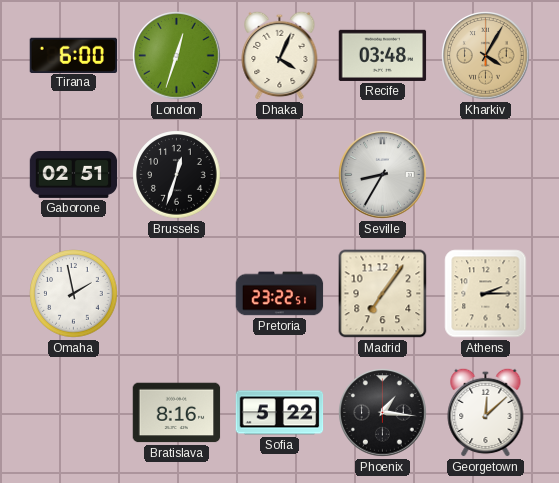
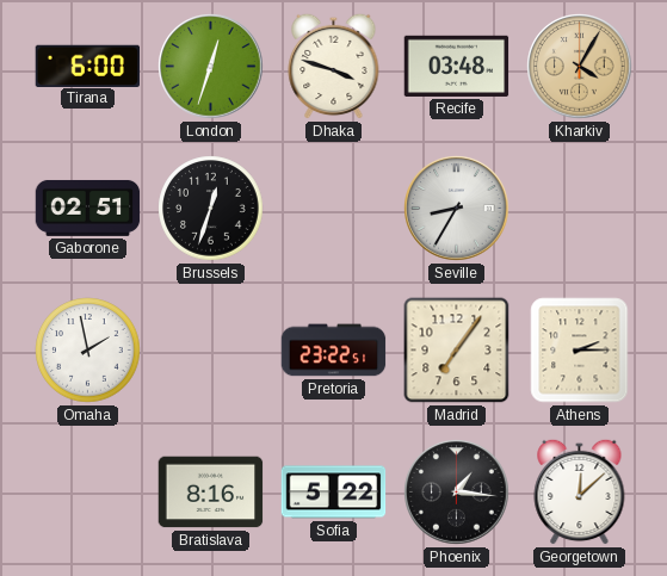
Dhaka: 4:04 -> 3:48
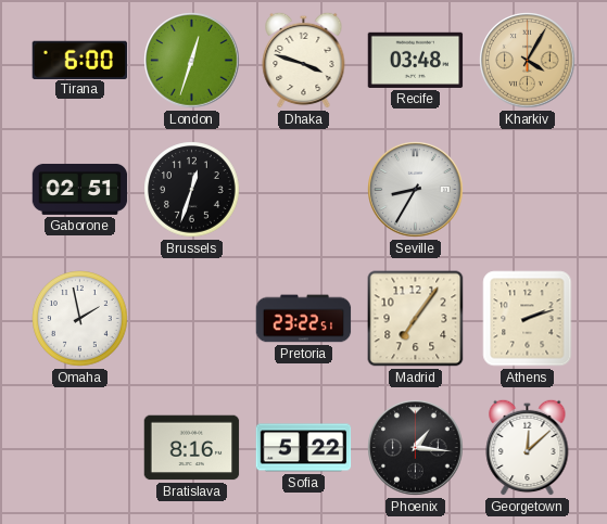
Athens: 2:15 -> 2:12
